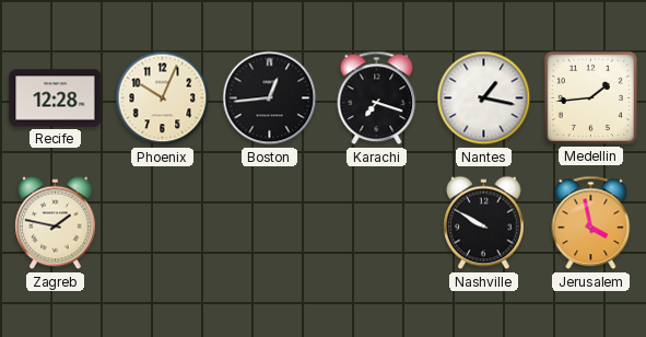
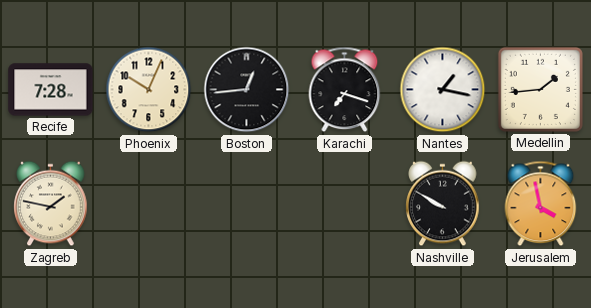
Recife: 12:28 -> 7:28
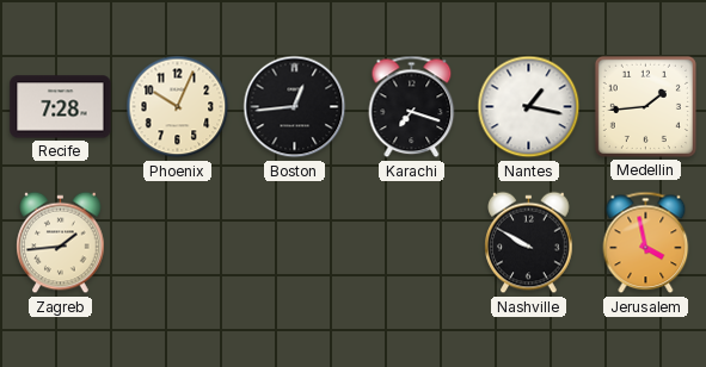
Zagreb: 1:47 -> 1:44
